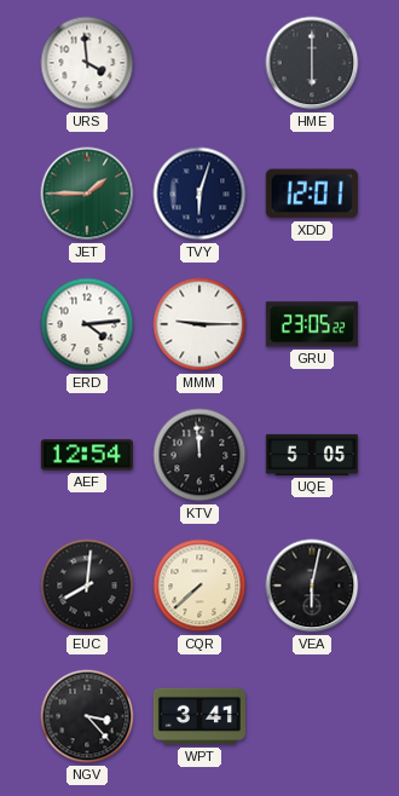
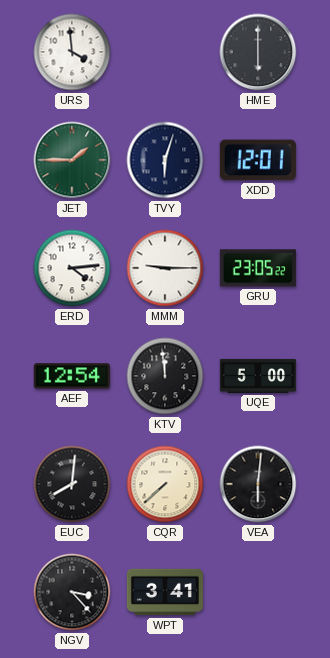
UQE: 5:05 -> 5:00
VEA: 6:02 -> 6:01
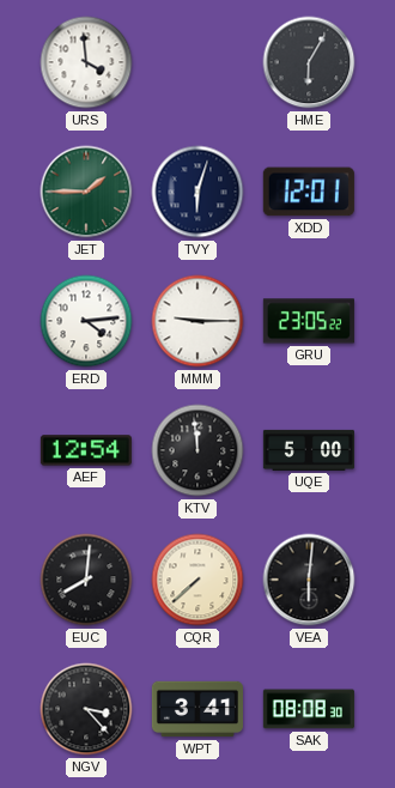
HME: 6:00 -> 6:05
SAK: none -> 08:08
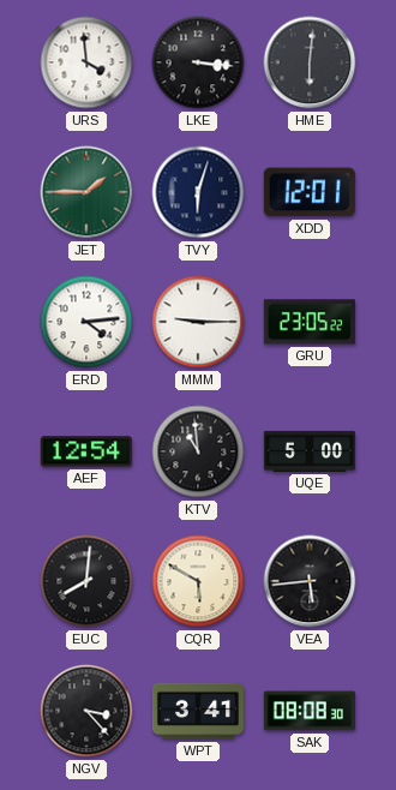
LKE: none -> 3:16
HME: 6:05 -> 6:01
KTV: 11:59 -> 10:59
CQR: 7:38 -> 5:50
VEA: 6:01 -> 5:44
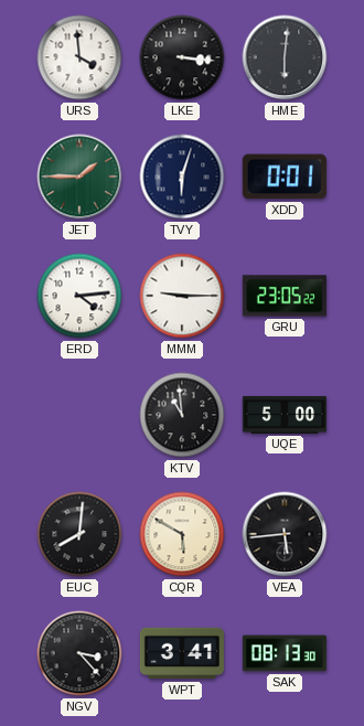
XDD: 12:01 -> 0:01
AEF: 12:54 -> none
SAK: 08:08 -> 08:13
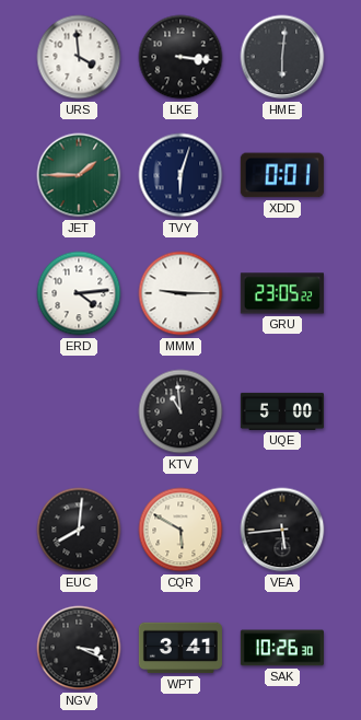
NGV: 3:23 -> 3:19
SAK: 08:13 -> 10:26
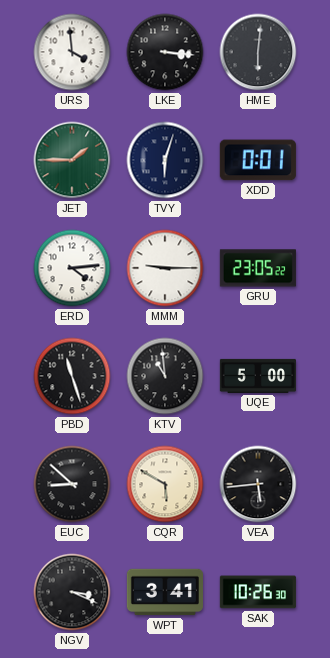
PBD: none -> 11:27
EUC: 8:01 -> 8:52
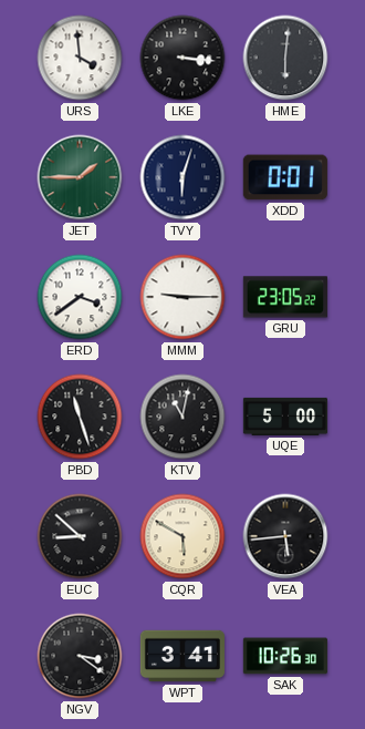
ERD: 4:14 -> 3:39
KTV: 10:59 -> 11:02
NGV: 3:19 -> 3:21
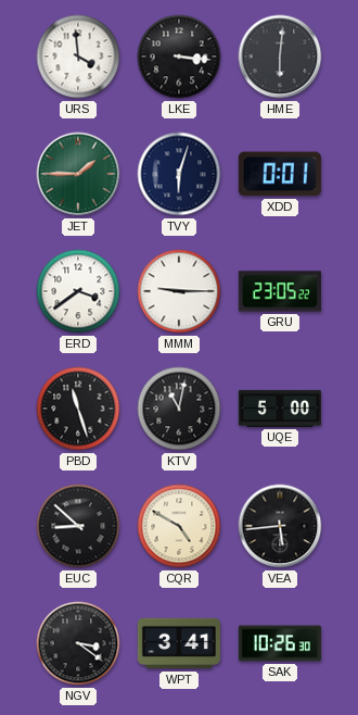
CQR: 5:50 -> 4:50
